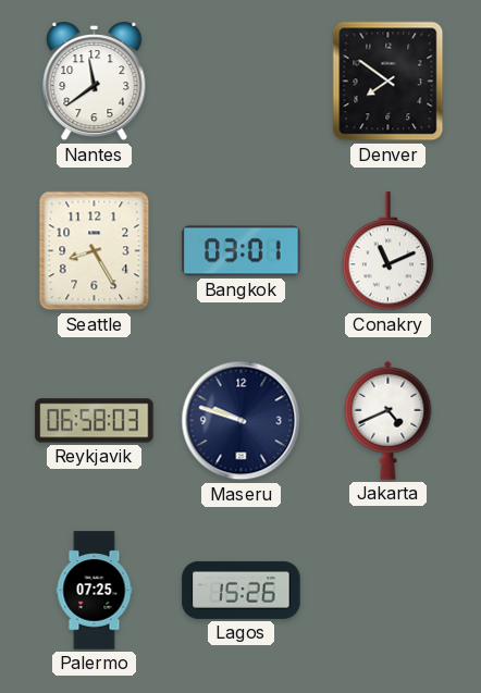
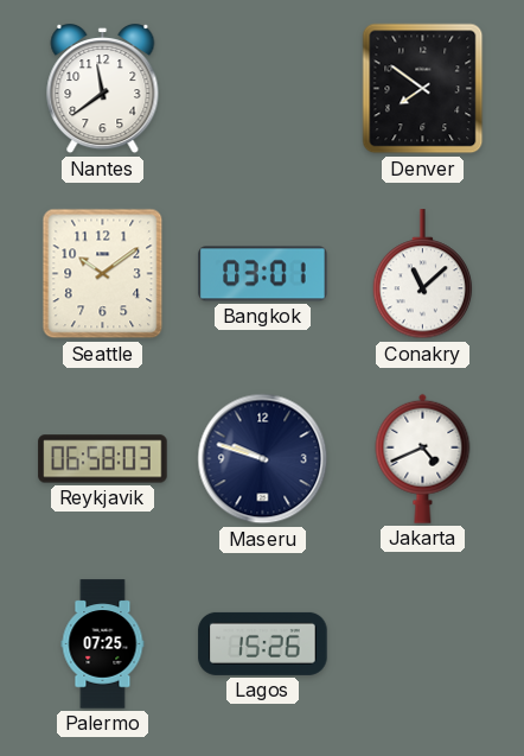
Seattle: 8:25 -> 10:09
Conakry: 11:11 -> 11:08
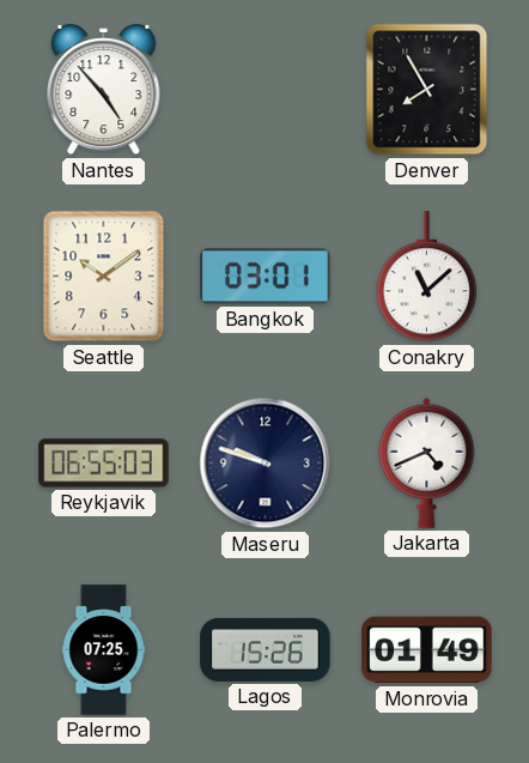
Nantes: 11:39 -> 4:53
Denver: 7:51 -> 7:55
Reykjavik: 06:58 -> 06:55
Monrovia: none -> 01:49
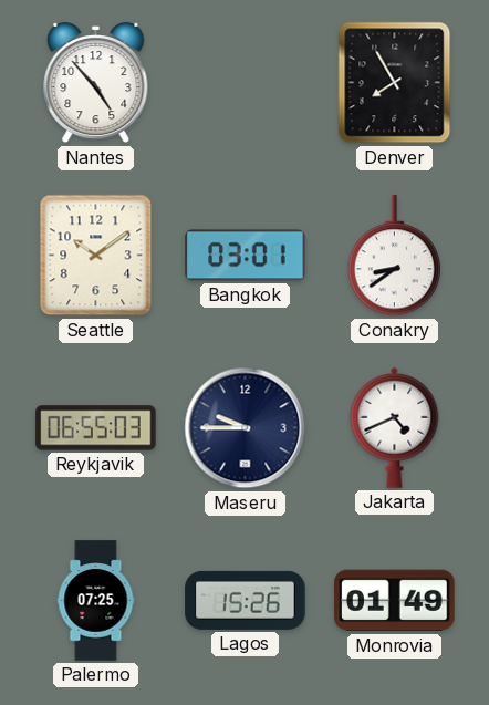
Conakry: 11:08 -> 8:39
Maseru: 9:48 -> 9:45
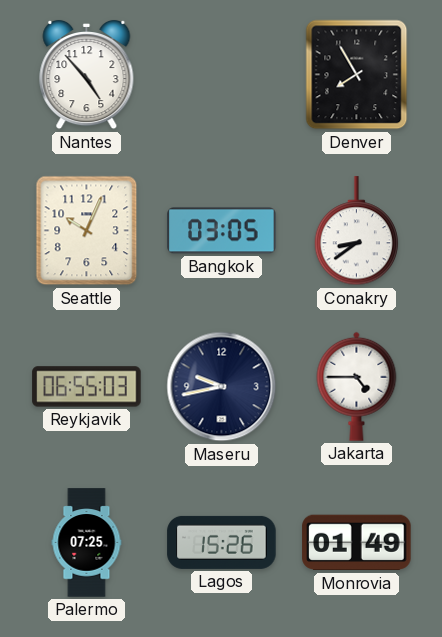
Seattle: 10:09 -> 10:04
Bangkok: 03:01 -> 03:05
Maseru: 9:45 -> 9:43
Jakarta: 4:41 -> 4:45
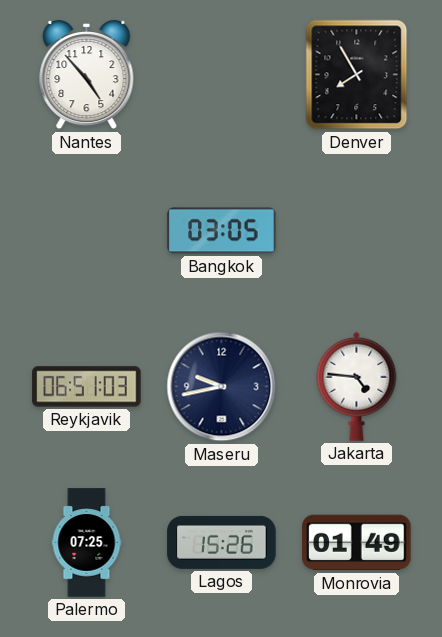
Seattle: 10:04 -> none
Conakry: 8:39 -> none
Reykjavik: 06:55 -> 06:51
Jakarta: 4:45 -> 4:46
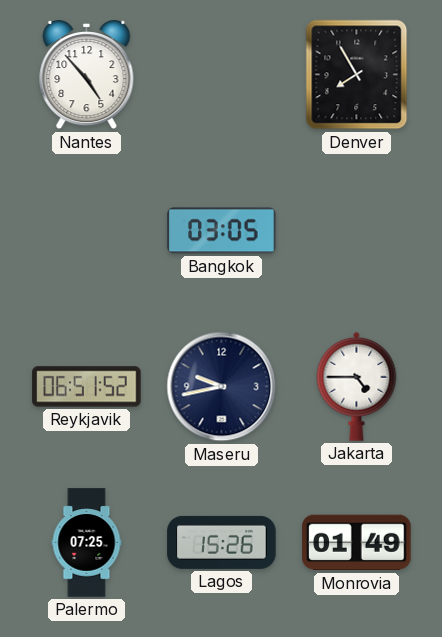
Reykjavik: 06:51:03 -> 06:51:52
Jakarta: 4:46 -> 4:45
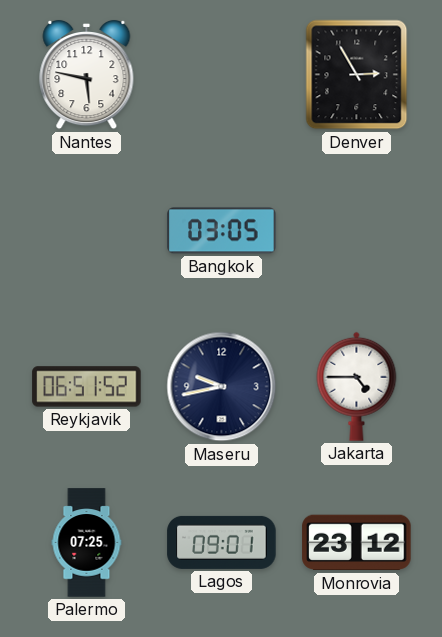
Nantes: 4:53 -> 5:47
Denver: 7:55 -> 2:55
Lagos: 15:26 -> 09:01
Monrovia: 01:49 -> 23:12
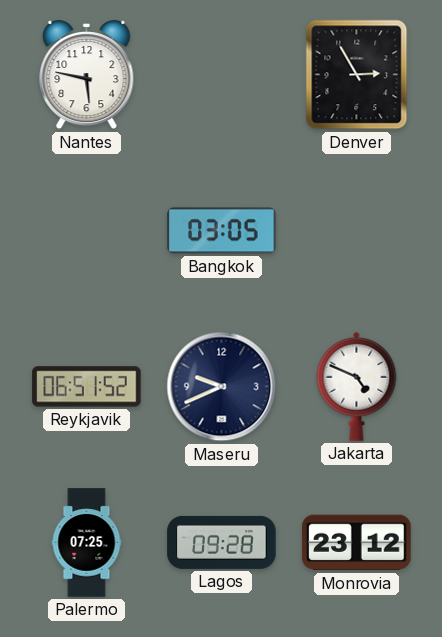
Maseru: 9:43 -> 9:41
Jakarta: 4:45 -> 4:49
Lagos: 09:01 -> 09:28
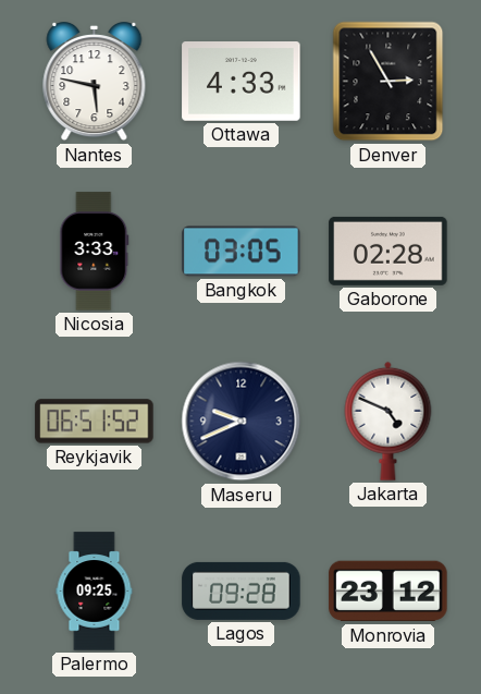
Ottawa: none -> 4:33
Nicosia: none -> 3:33
Gaborone: none -> 02:28
Palermo: 07:25 -> 09:25
